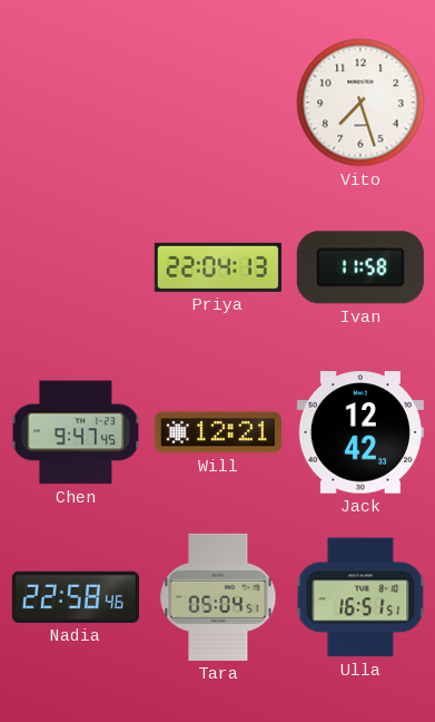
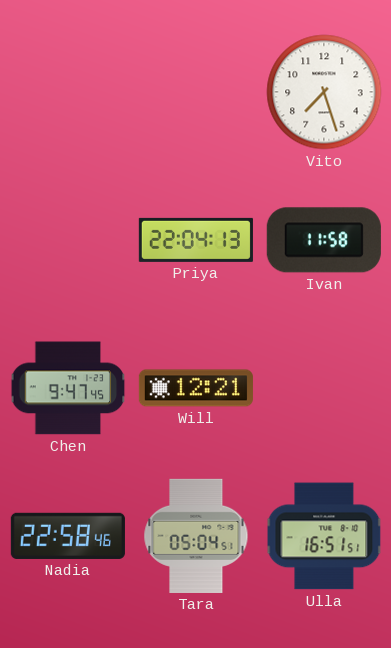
Jack: 12:42 -> none
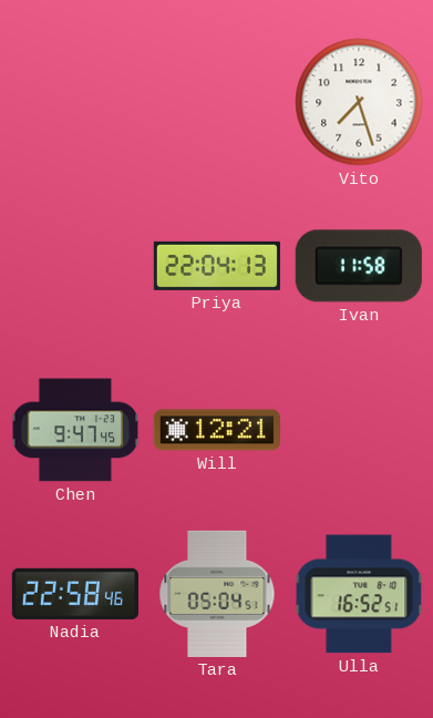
Ulla: 16:51 -> 16:52
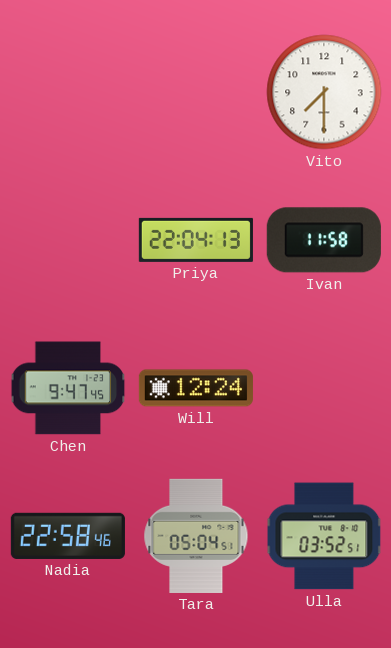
Vito: 7:27 -> 7:30
Will: 12:21 -> 12:24
Ulla: 16:52 -> 03:52
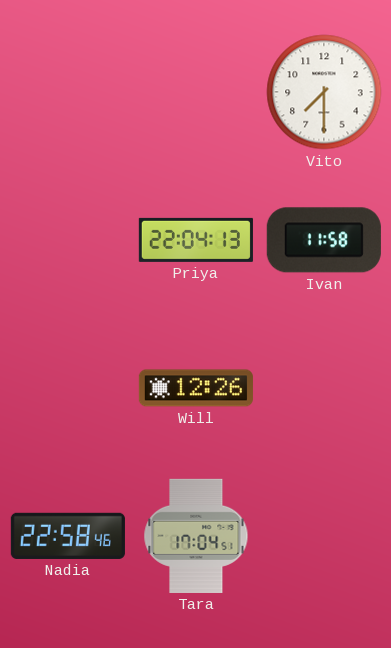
Chen: 9:47 -> none
Will: 12:24 -> 12:26
Tara: 05:04 -> 17:04
Ulla: 03:52 -> none
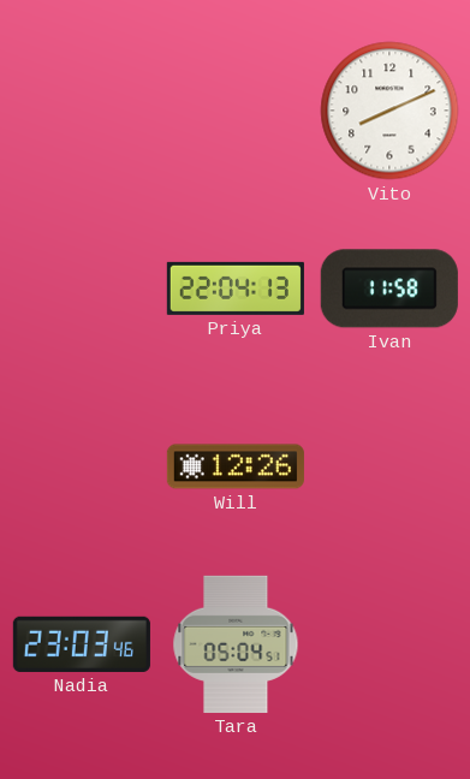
Vito: 7:30 -> 8:11
Nadia: 22:58 -> 23:03
Tara: 17:04 -> 05:04
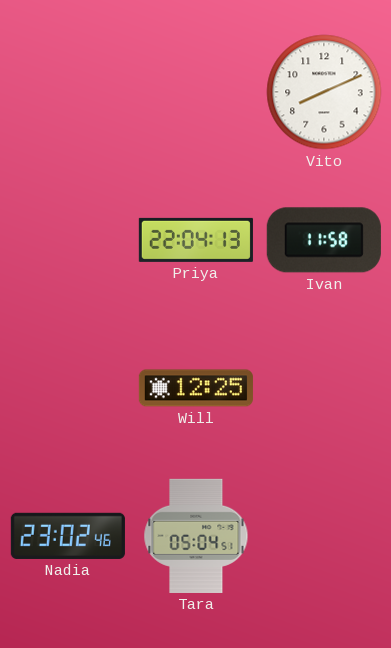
Will: 12:26 -> 12:25
Nadia: 23:03 -> 23:02
